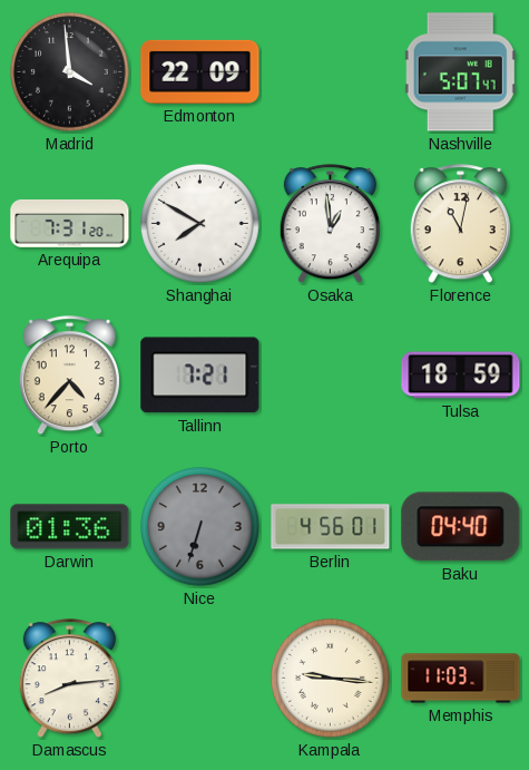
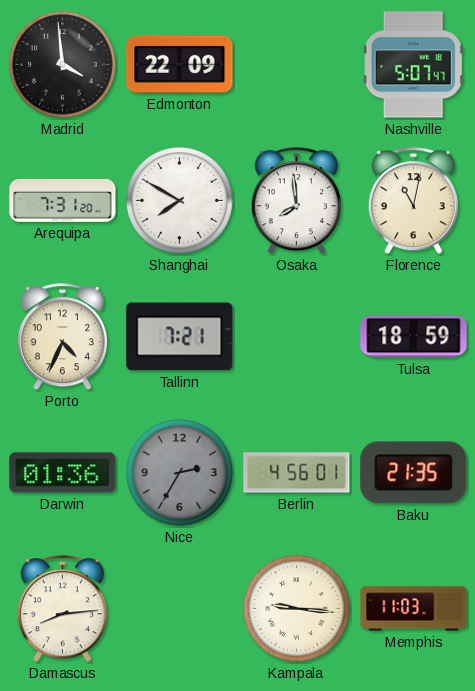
Osaka: 12:59 -> 7:59
Porto: 4:37 -> 4:34
Nice: 6:33 -> 2:35
Baku: 04:40 -> 21:35
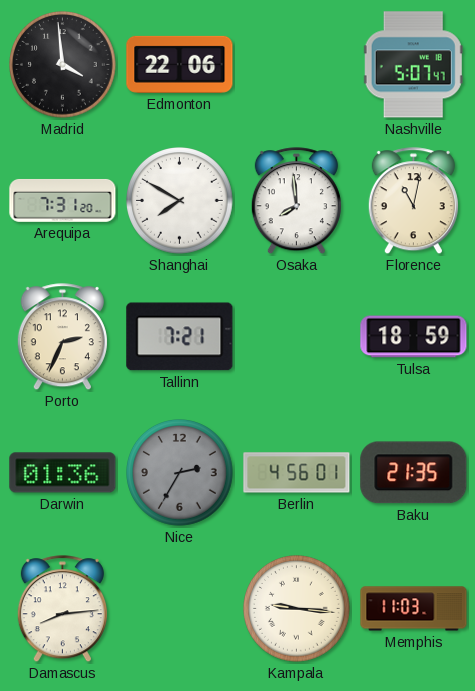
Edmonton: 22:09 -> 22:06
Porto: 4:34 -> 2:34
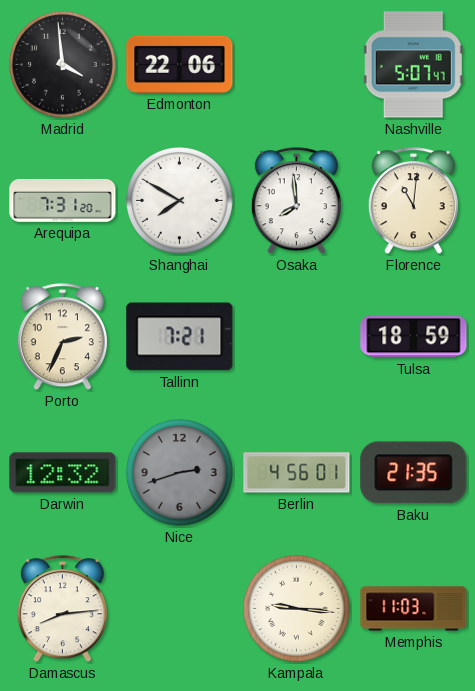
Florence: 11:02 -> 11:01
Darwin: 01:36 -> 12:32
Nice: 2:35 -> 2:42
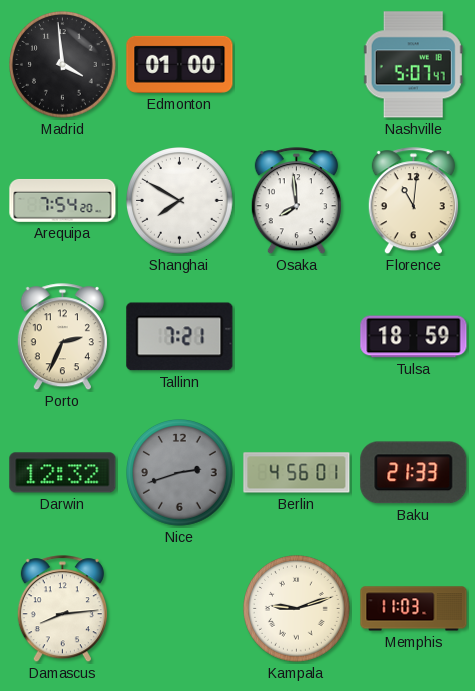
Edmonton: 22:06 -> 01:00
Arequipa: 7:31 -> 7:54
Baku: 21:35 -> 21:33
Kampala: 9:16 -> 9:12
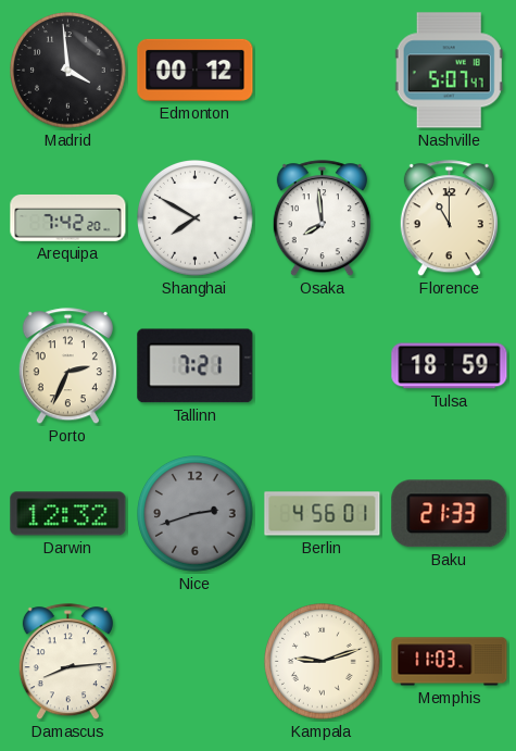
Edmonton: 01:00 -> 00:12
Arequipa: 7:54 -> 7:42
Florence: 11:01 -> 11:00
